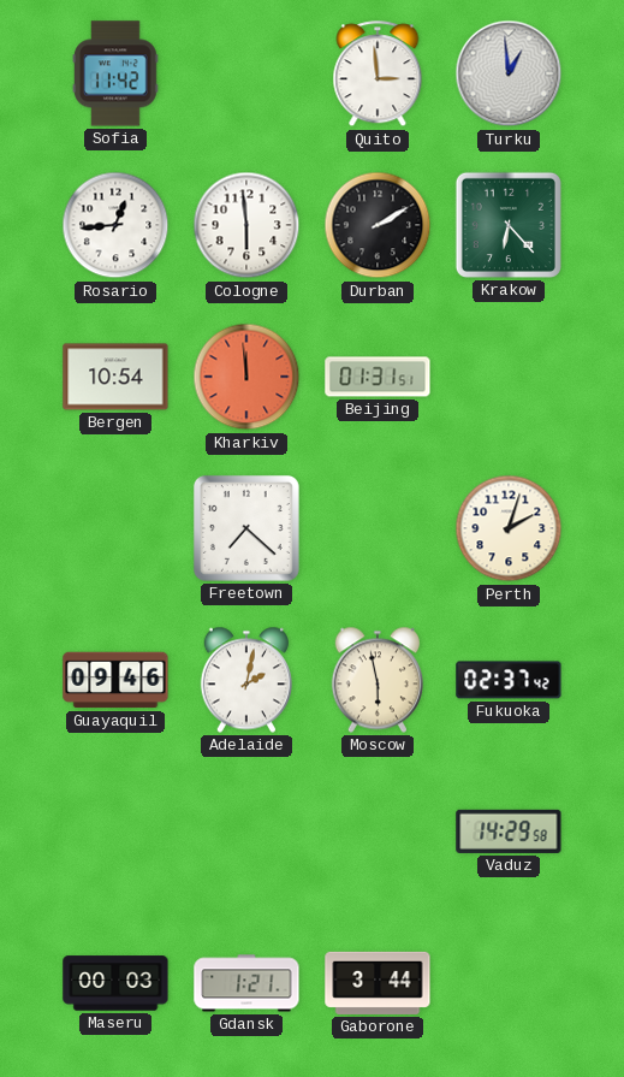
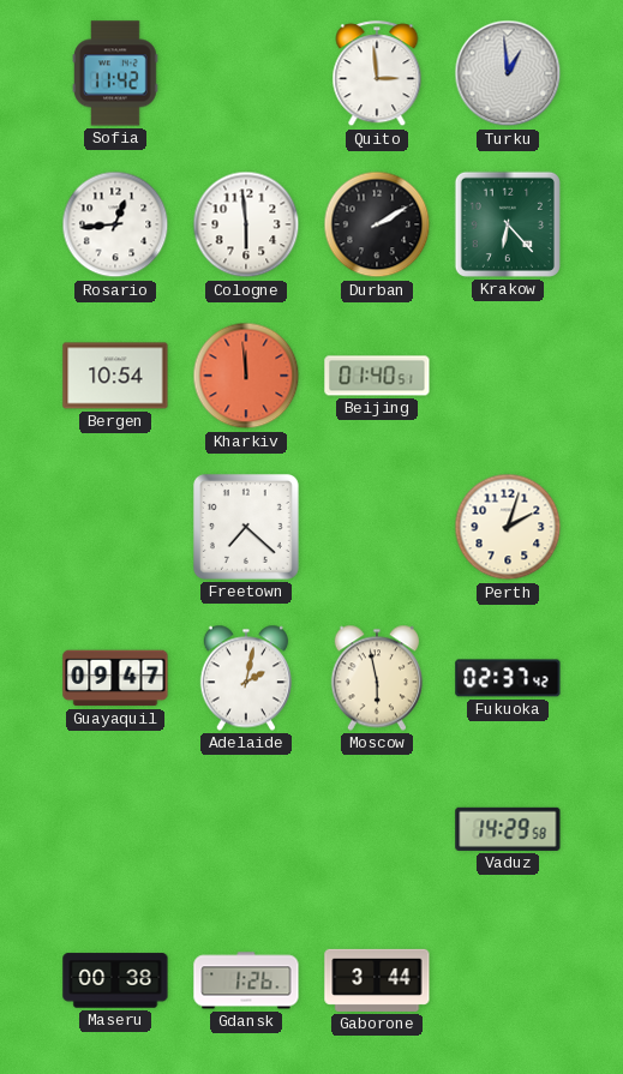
Beijing: 01:31 -> 01:40
Guayaquil: 09:46 -> 09:47
Maseru: 00:03 -> 00:38
Gdansk: 1:21 -> 1:26
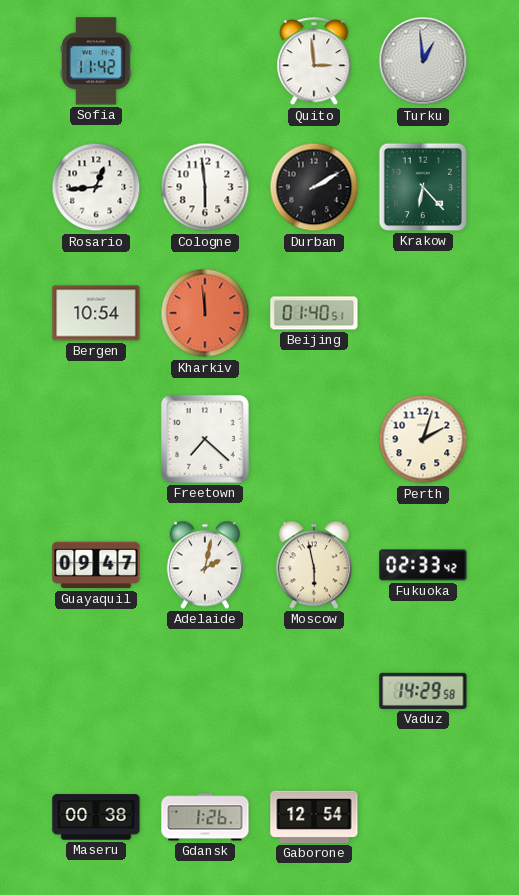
Fukuoka: 02:37 -> 02:33
Gaborone: 3:44 -> 12:54
